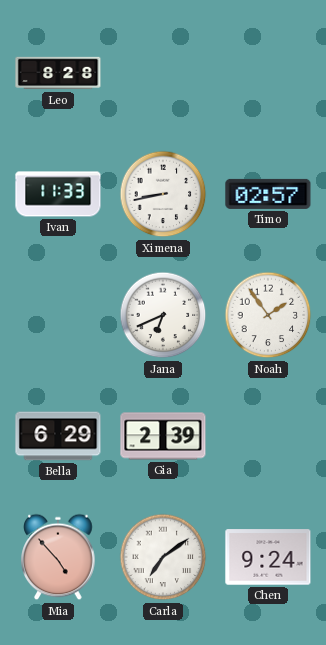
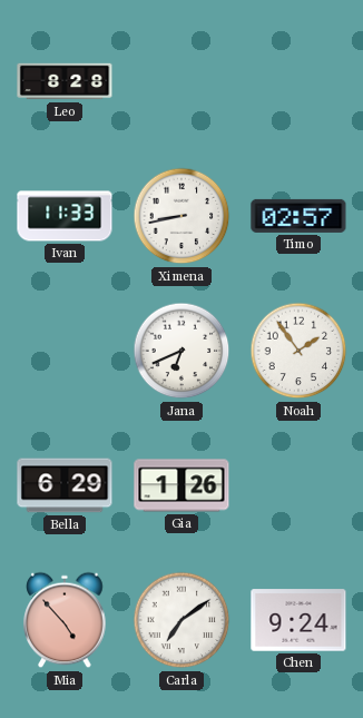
Gia: 2:39 -> 1:26
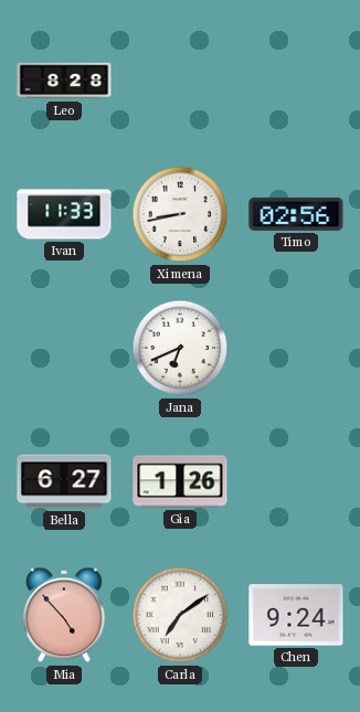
Timo: 02:57 -> 02:56
Noah: 1:54 -> none
Bella: 6:29 -> 6:27
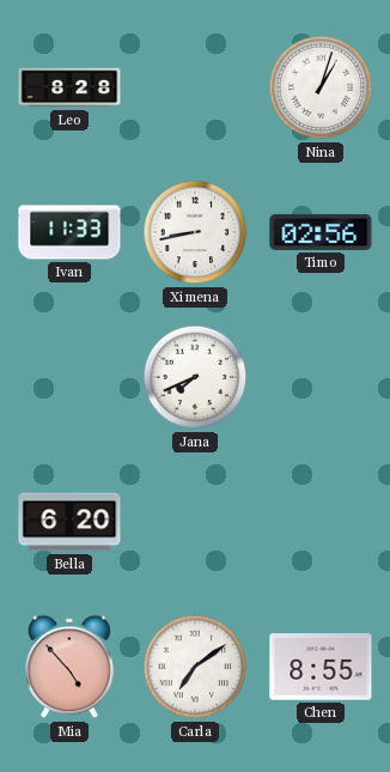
Nina: none -> 1:03
Jana: 6:41 -> 7:41
Bella: 6:27 -> 6:20
Gia: 1:26 -> none
Chen: 9:24 -> 8:55
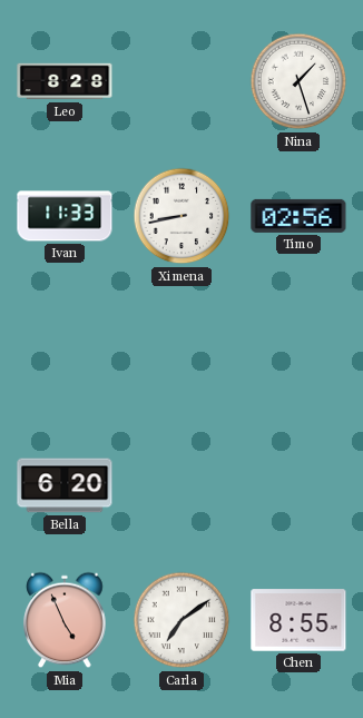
Nina: 1:03 -> 1:27
Jana: 7:41 -> none
Mia: 4:53 -> 4:56
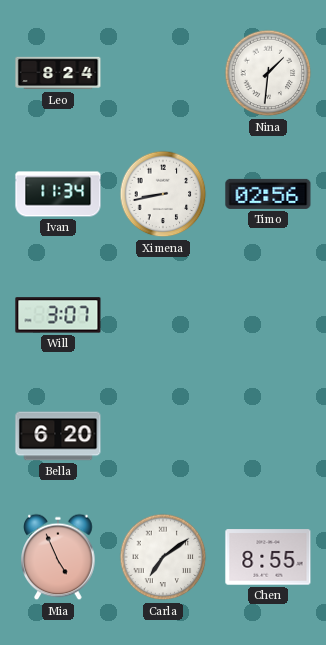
Leo: 8:28 -> 8:24
Nina: 1:27 -> 1:31
Ivan: 11:33 -> 11:34
Will: none -> 3:07
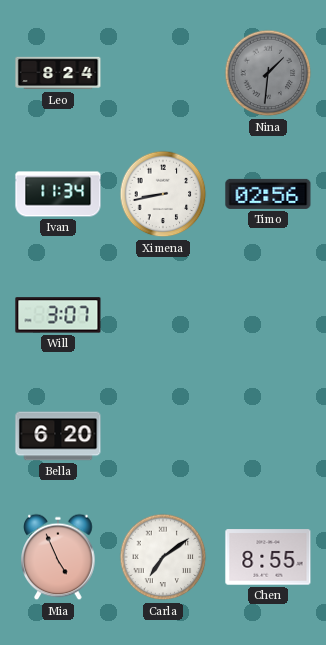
Nina dial: white -> grey
